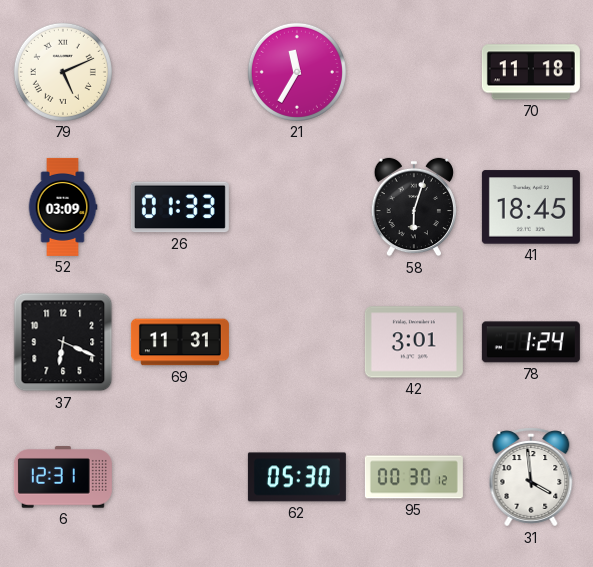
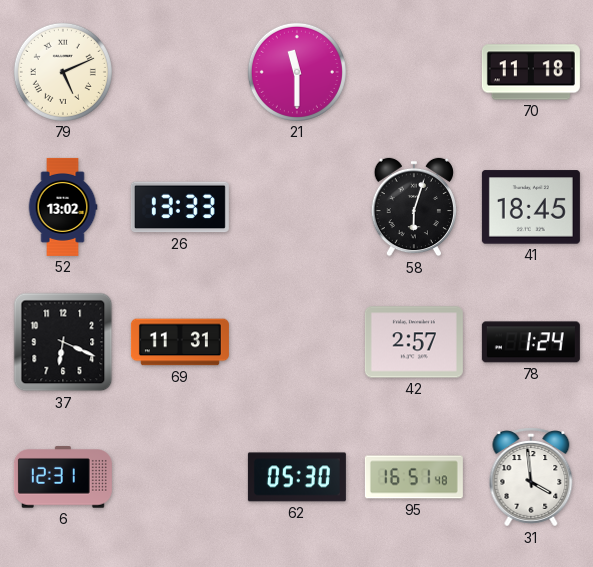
21: 11:35 -> 11:30
52: 03:09 -> 13:02
26: 01:33 -> 13:33
42: 3:01 -> 2:57
95: 00:30 -> 16:51
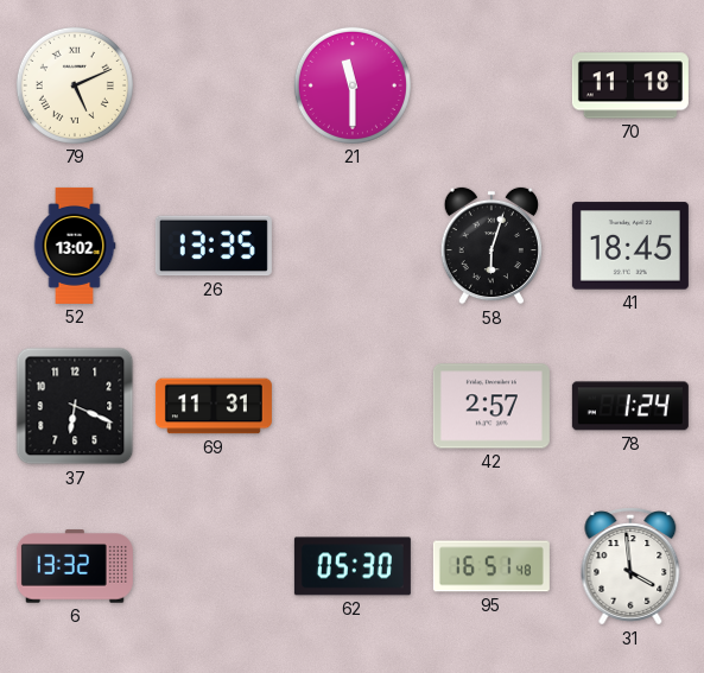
26: 13:33 -> 13:35
6: 12:31 -> 13:32
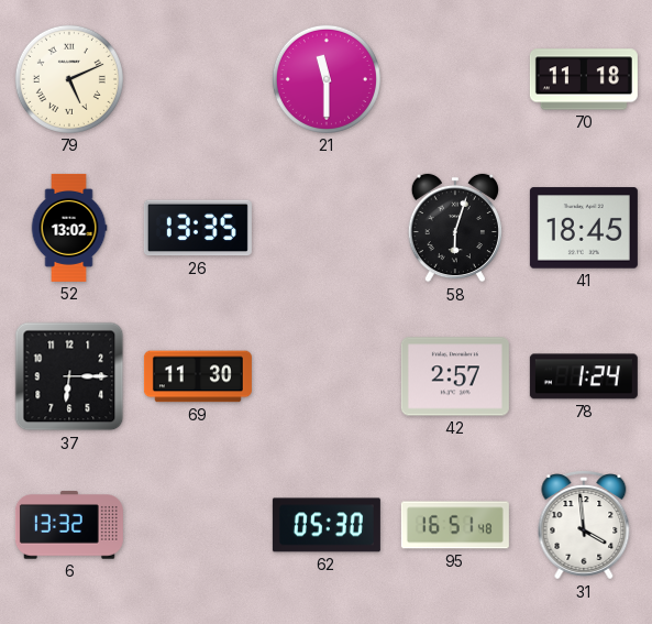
37: 6:19 -> 6:15
69: 11:31 -> 11:30
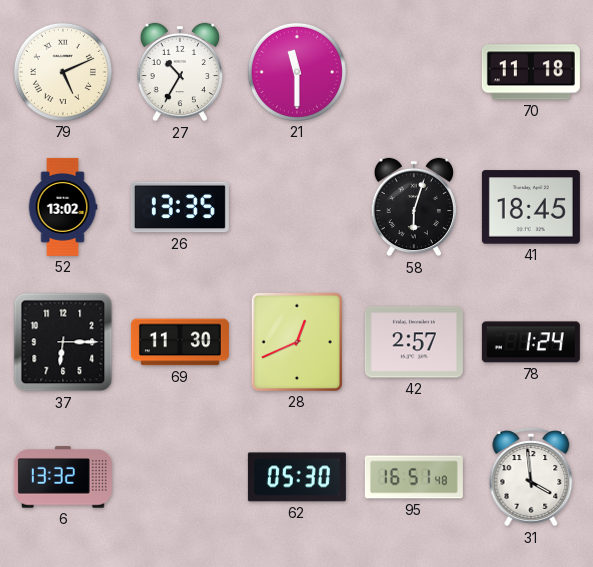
27: none -> 10:35
28: none -> 12:41
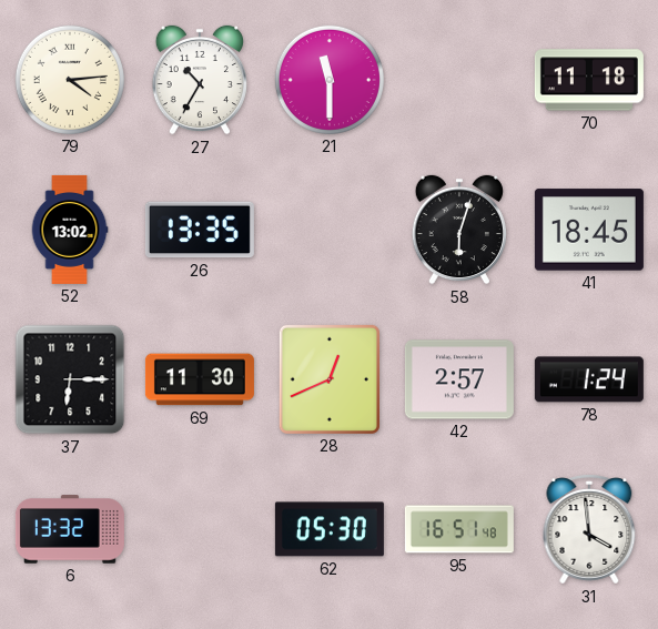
79: 5:11 -> 4:14
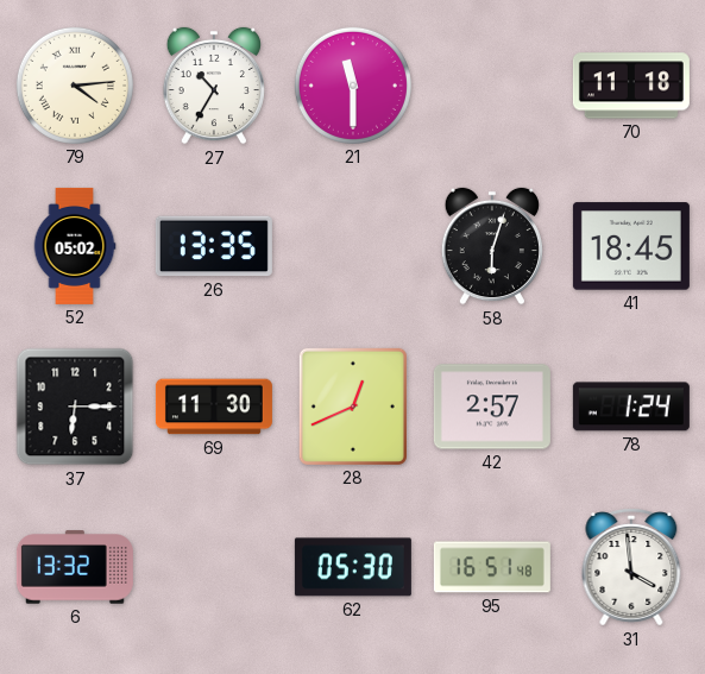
52: 13:02 -> 05:02
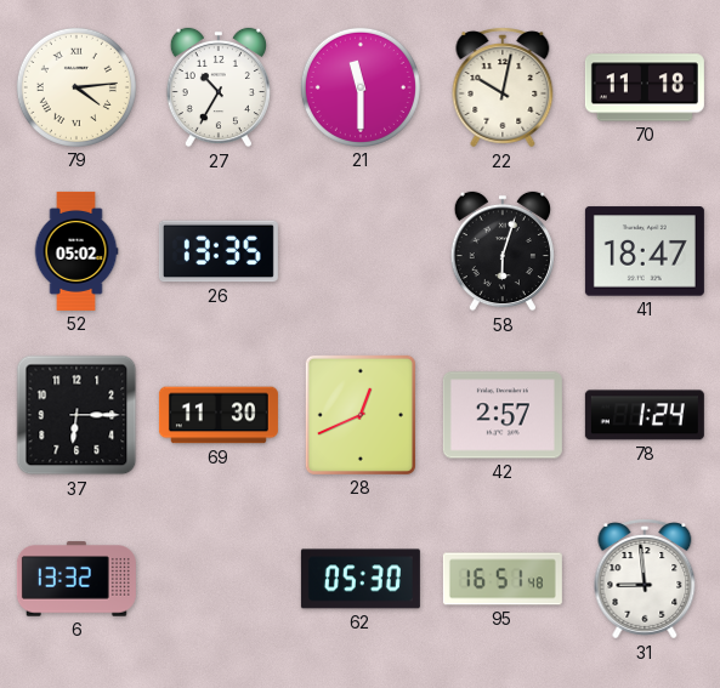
22: none -> 10:02
41: 18:45 -> 18:47
31: 3:59 -> 8:59
